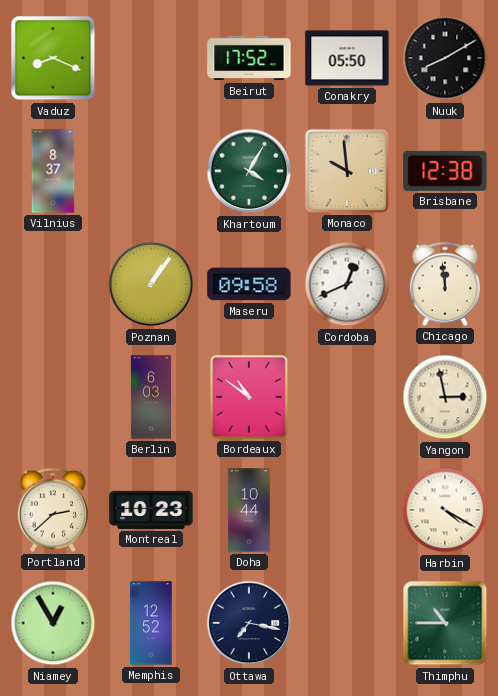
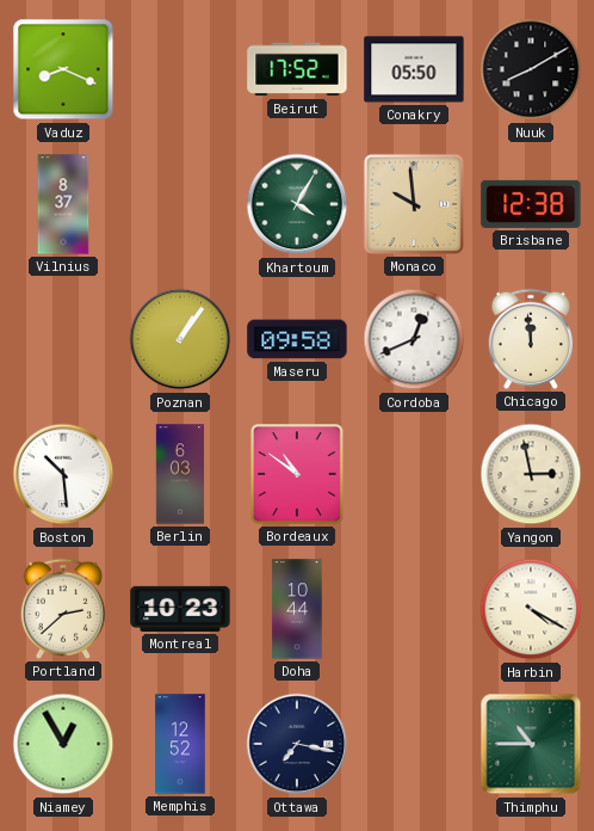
Boston: none -> 10:29
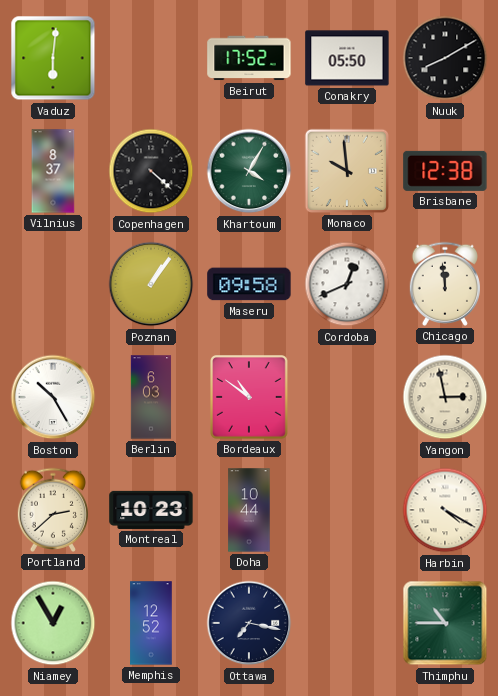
Vaduz: 8:19 -> 6:01
Copenhagen: none -> 4:22
Boston: 10:29 -> 10:25
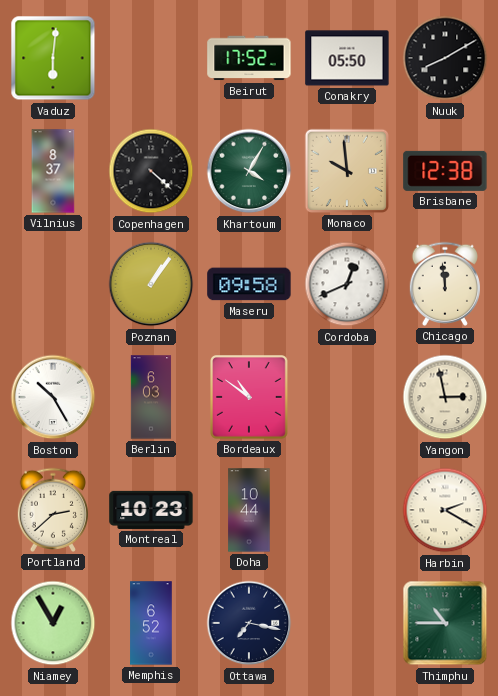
Harbin: 4:20 -> 2:20
Memphis: 12:52 -> 6:52
